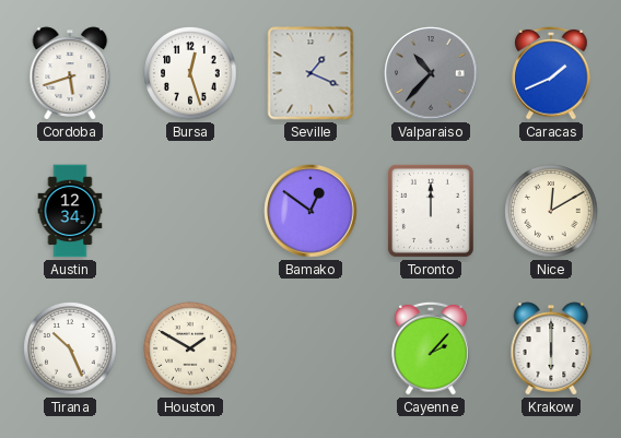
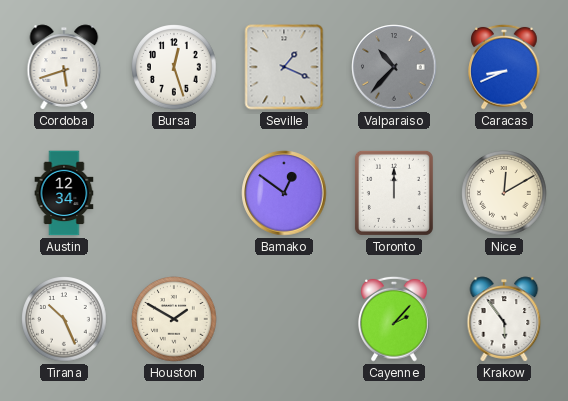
Caracas: 1:41 -> 8:41
Krakow: 6:00 -> 5:54
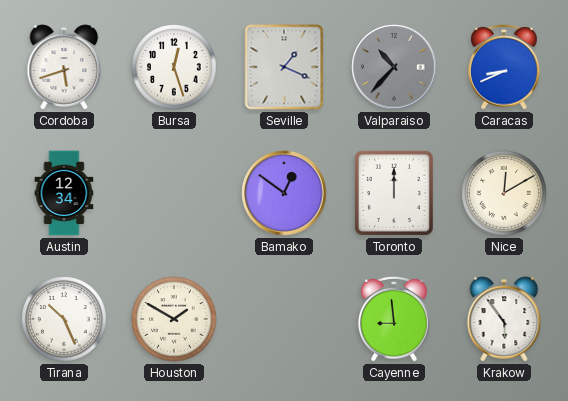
Cayenne: 2:07 -> 8:59
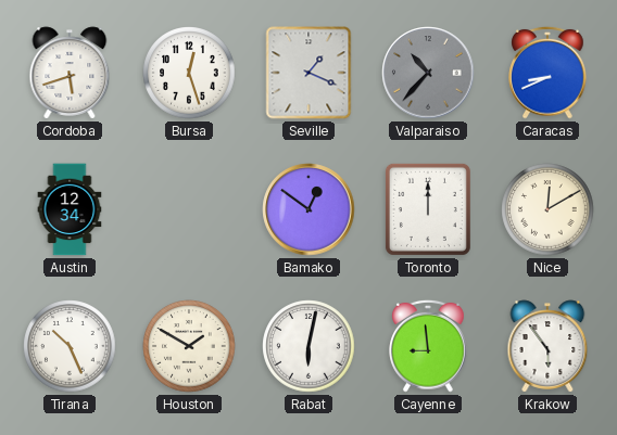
Rabat: none -> 6:02
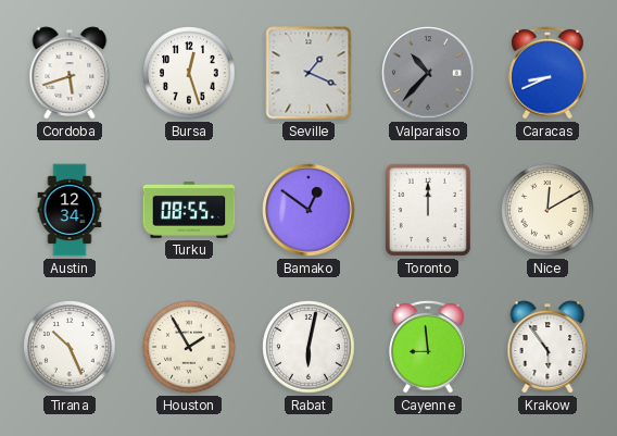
Turku: none -> 08:55
Houston: 1:50 -> 1:55
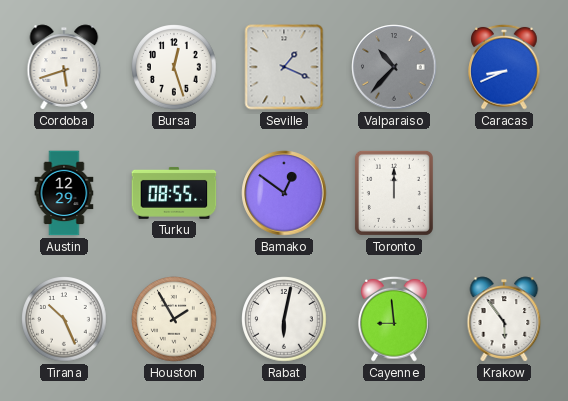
Austin: 12:34 -> 12:29
Nice: 12:10 -> none
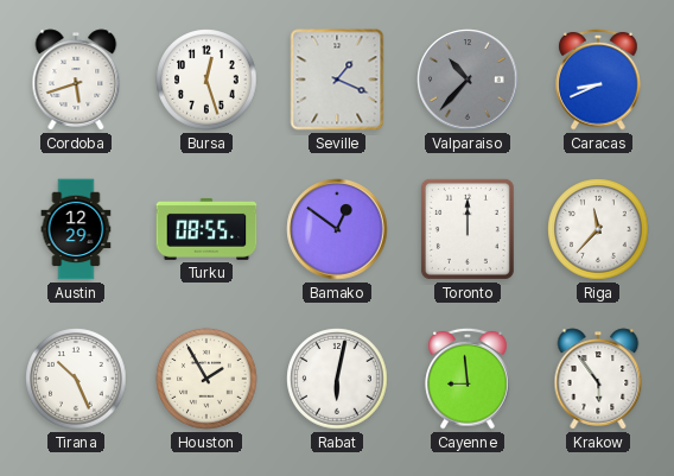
Riga: none -> 11:37
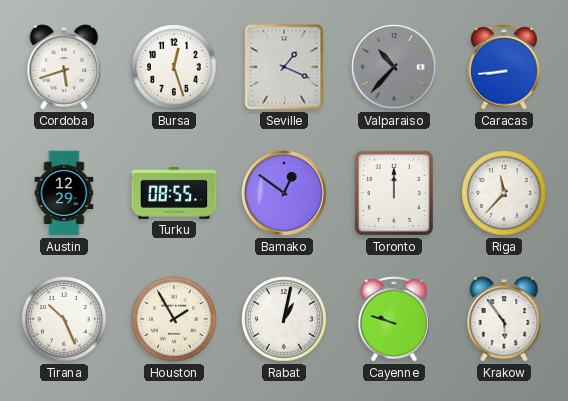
Caracas: 8:41 -> 8:44
Rabat: 6:02 -> 1:02
Cayenne: 8:59 -> 9:48
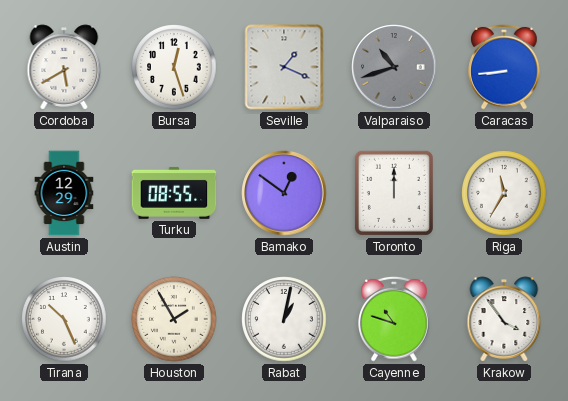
Cordoba: 5:42 -> 5:40
Valparaiso: 10:37 -> 10:42
Riga: 11:37 -> 11:35
Cayenne: 9:48 -> 10:48
Krakow: 5:54 -> 3:54
